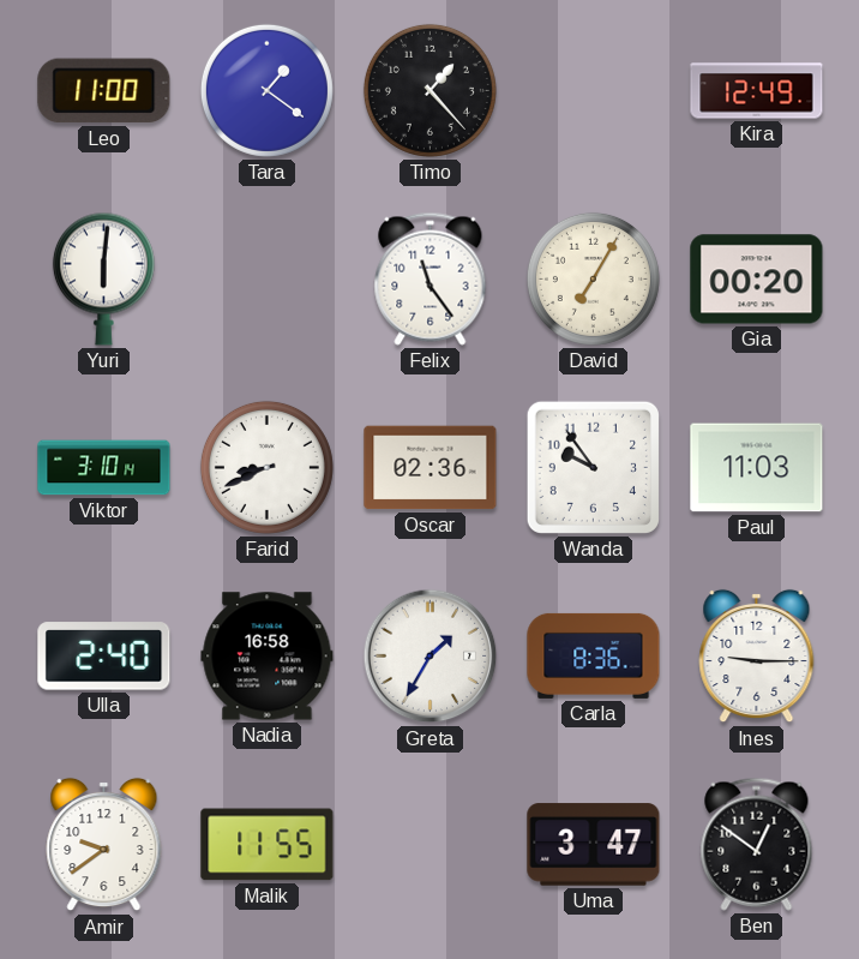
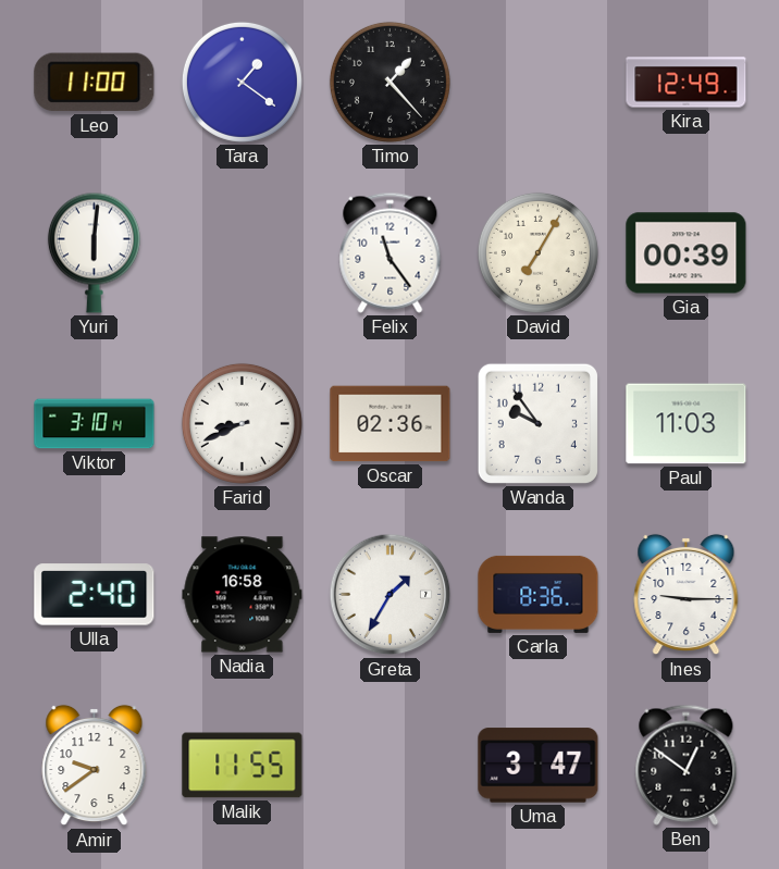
Gia: 00:20 -> 00:39
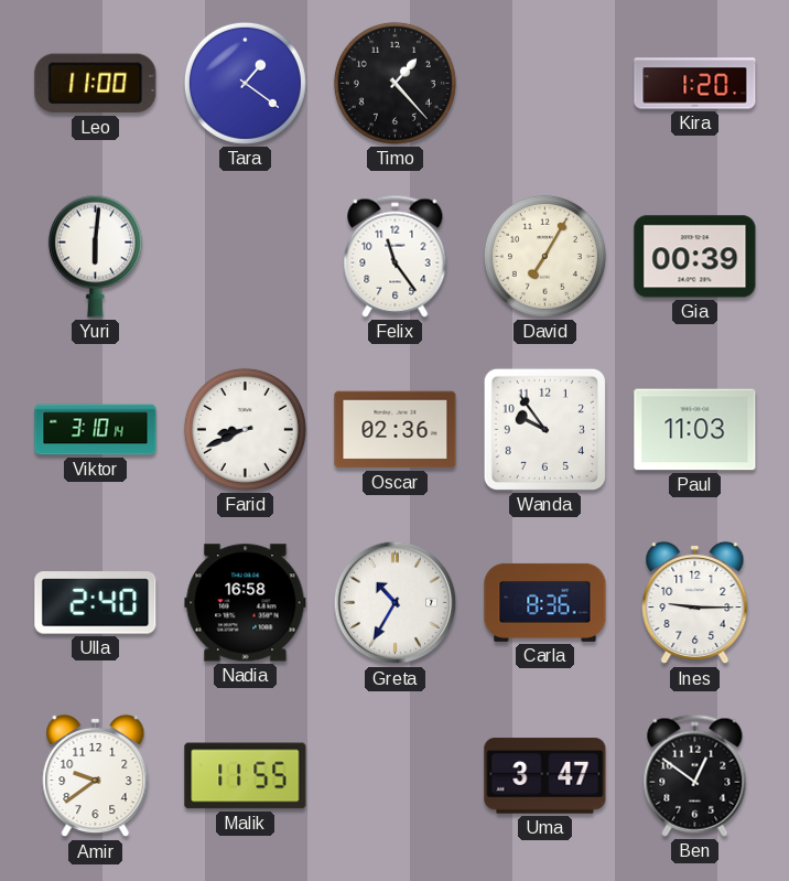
Kira: 12:49 -> 1:20
Greta: 1:35 -> 10:35
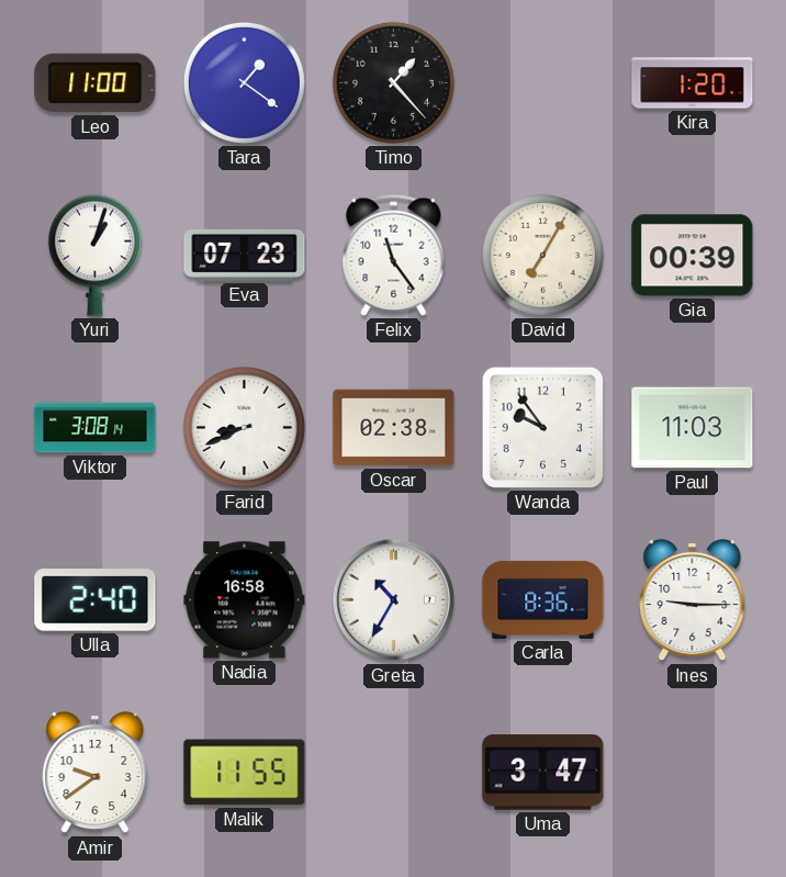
Yuri: 6:01 -> 1:03
Eva: none -> 07:23
Viktor: 3:10 -> 3:08
Oscar: 02:36 -> 02:38
Ben: 12:51 -> none
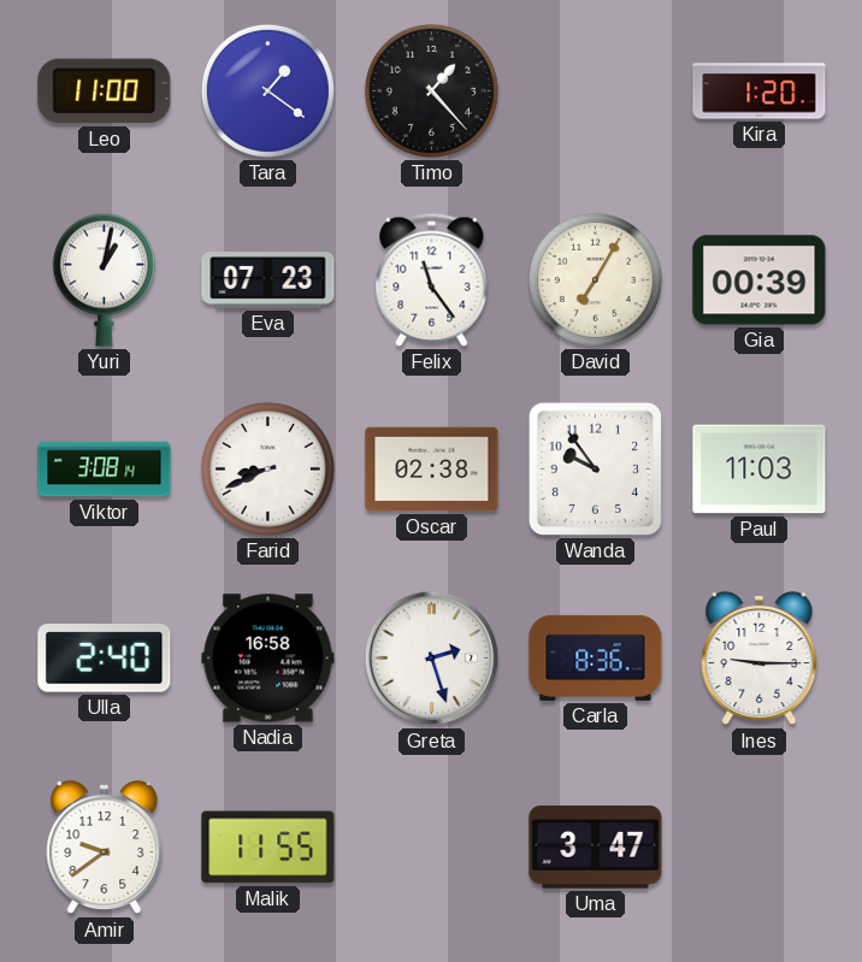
Yuri: 1:03 -> 1:02
Greta: 10:35 -> 2:27
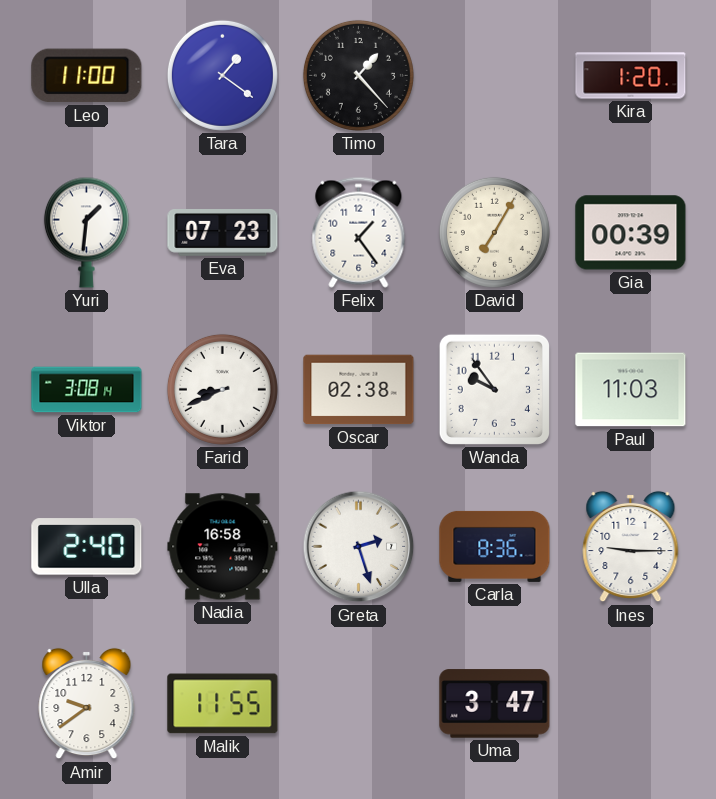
Yuri: 1:02 -> 1:31
Felix: 11:24 -> 1:24
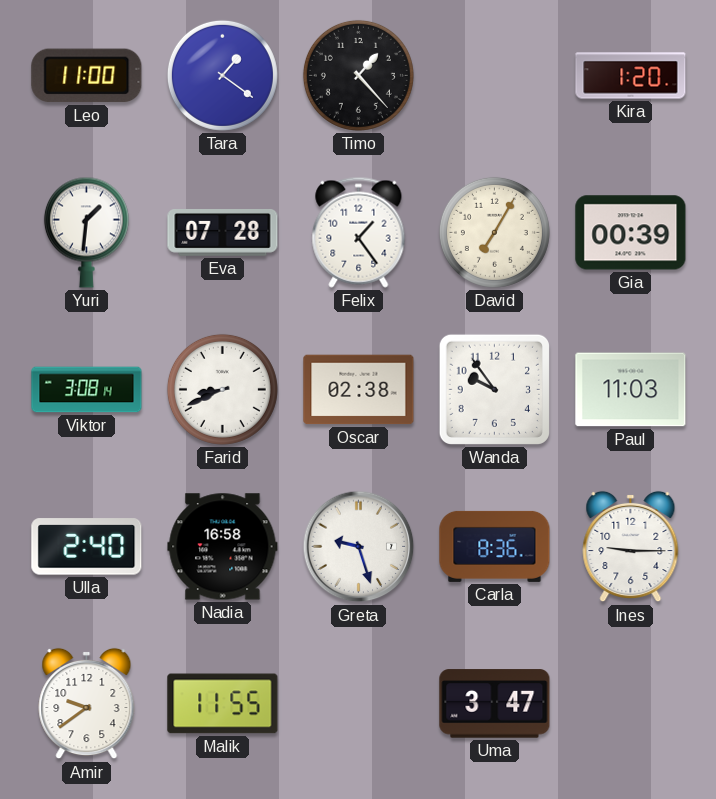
Eva: 07:23 -> 07:28
Greta: 2:27 -> 9:27
